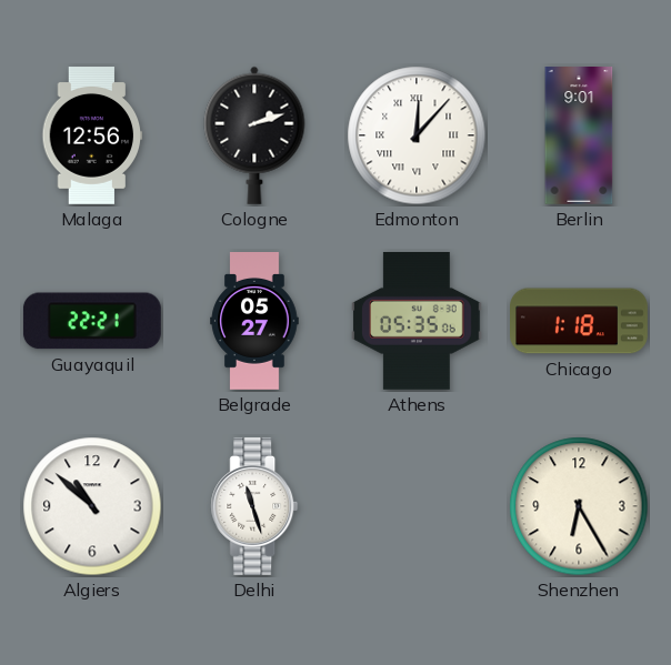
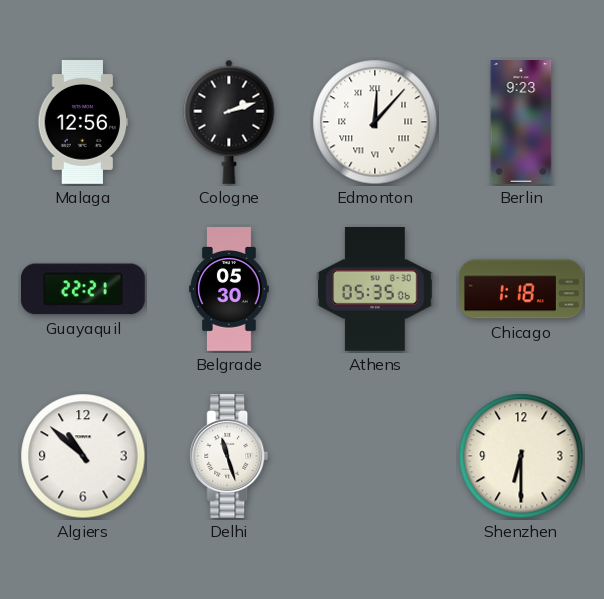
Berlin: 9:01 -> 9:23
Belgrade: 05:27 -> 05:30
Shenzhen: 6:25 -> 6:30
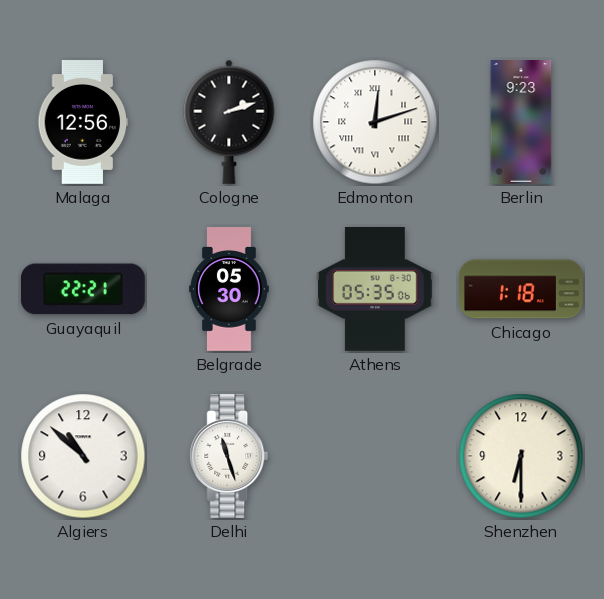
Edmonton: 12:07 -> 12:12
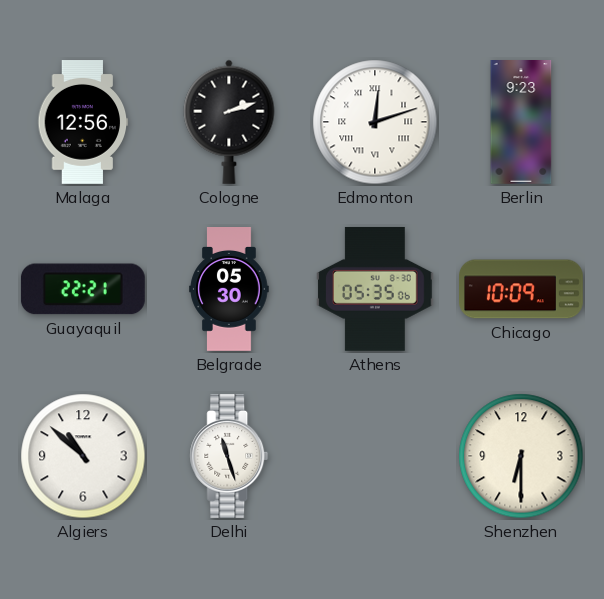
Chicago: 1:18 -> 10:09
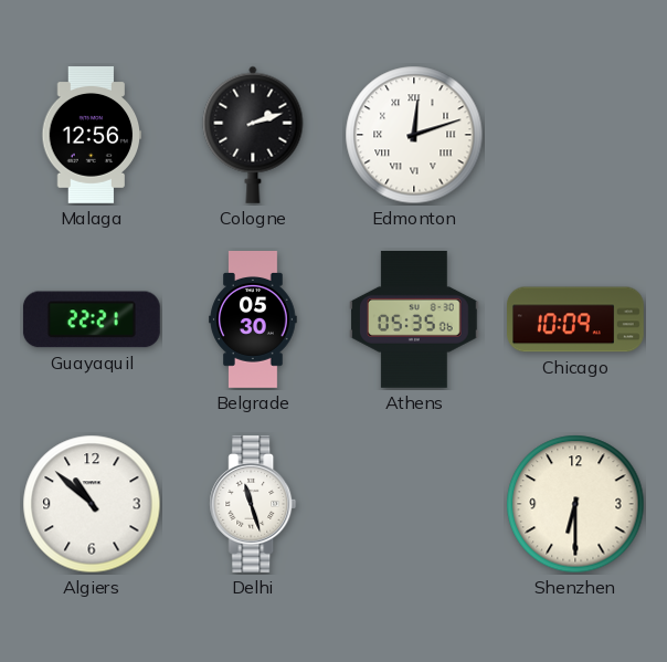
Berlin: 9:23 -> none
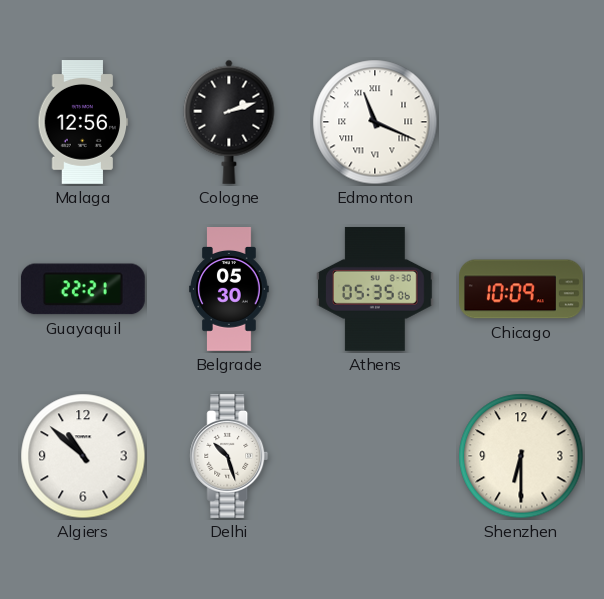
Edmonton: 12:12 -> 11:19
Delhi: 11:27 -> 10:27
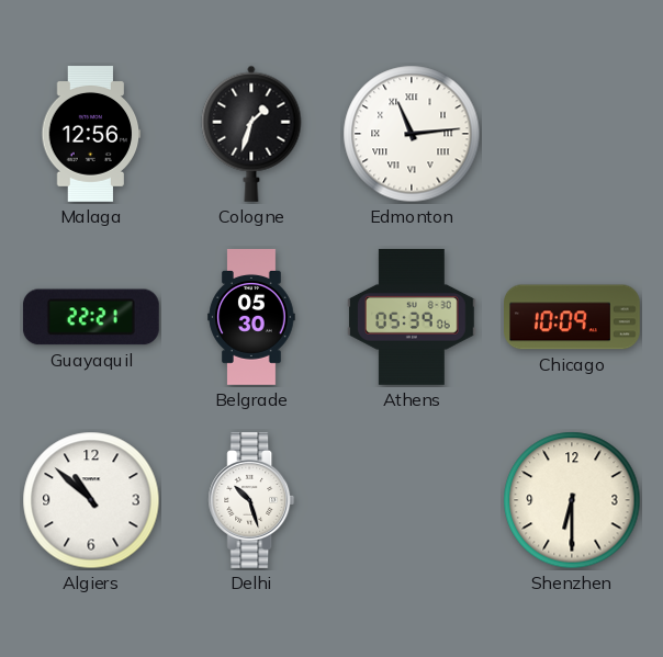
Cologne: 2:12 -> 1:33
Edmonton: 11:19 -> 11:14
Athens: 05:35 -> 05:39
